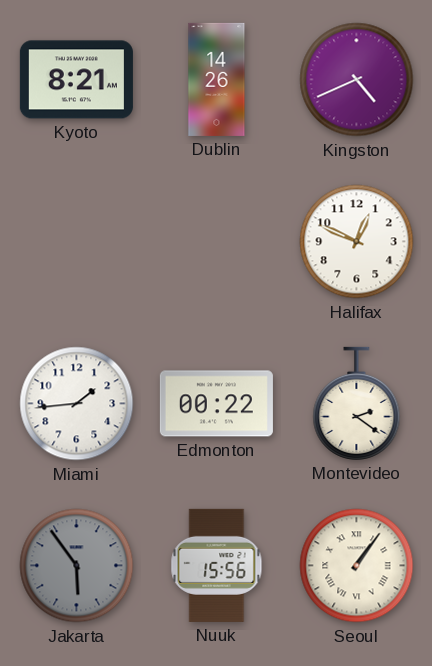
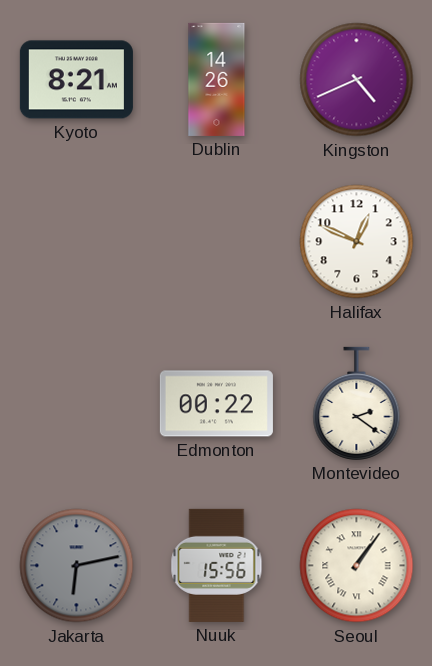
Miami: 1:44 -> none
Jakarta: 5:54 -> 6:13
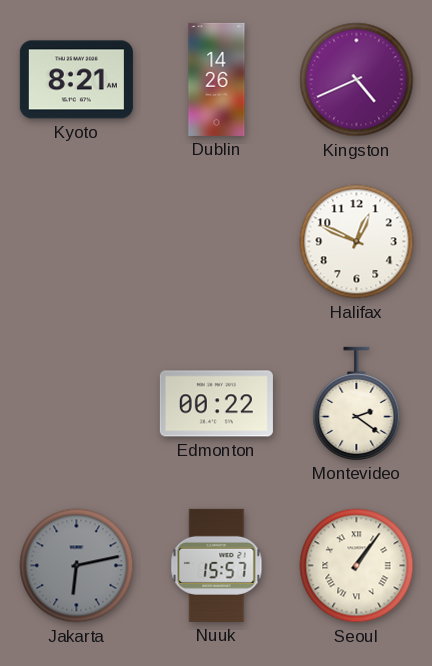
Nuuk: 15:56 -> 15:57
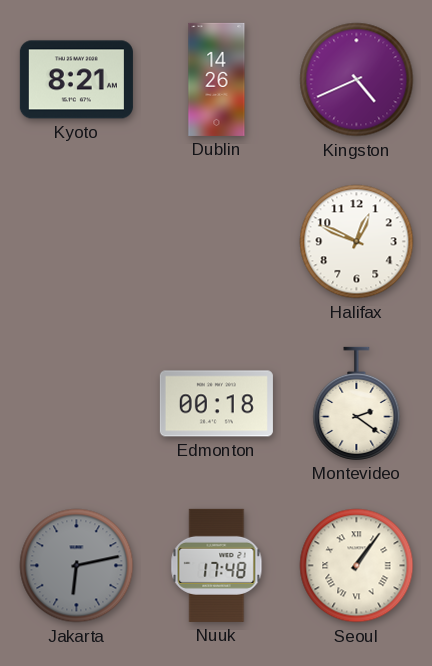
Edmonton: 00:22 -> 00:18
Nuuk: 15:57 -> 17:48
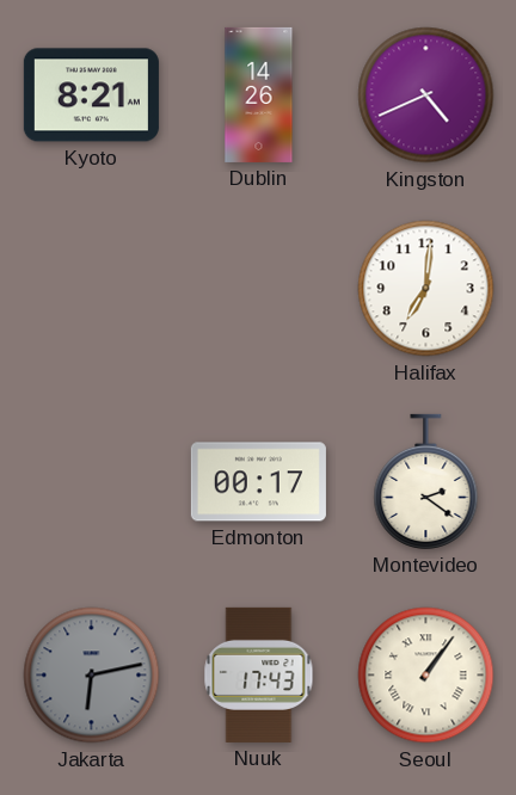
Halifax: 12:49 -> 7:01
Edmonton: 00:18 -> 00:17
Nuuk: 17:48 -> 17:43
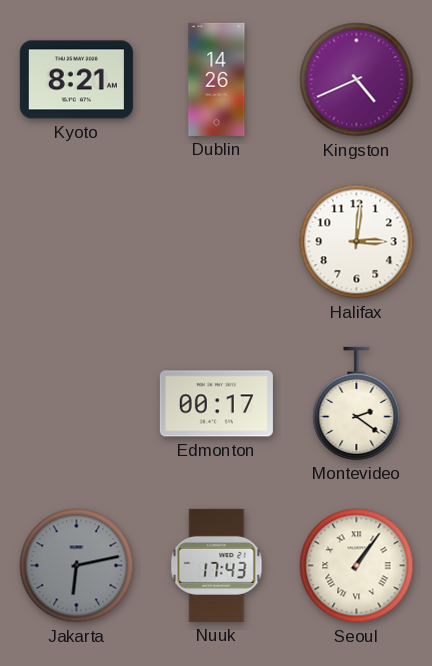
Halifax: 7:01 -> 3:01
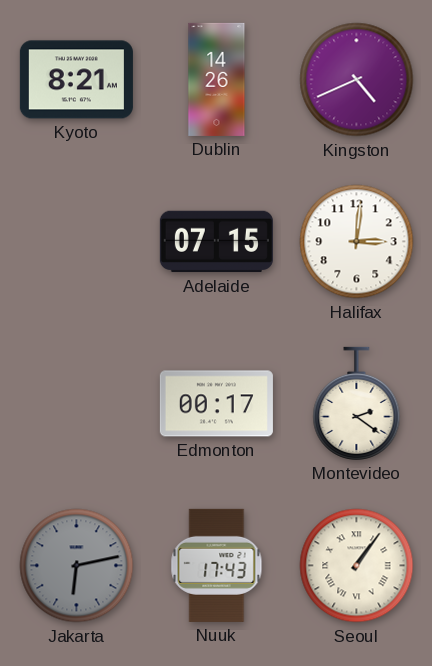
Adelaide: none -> 07:15
